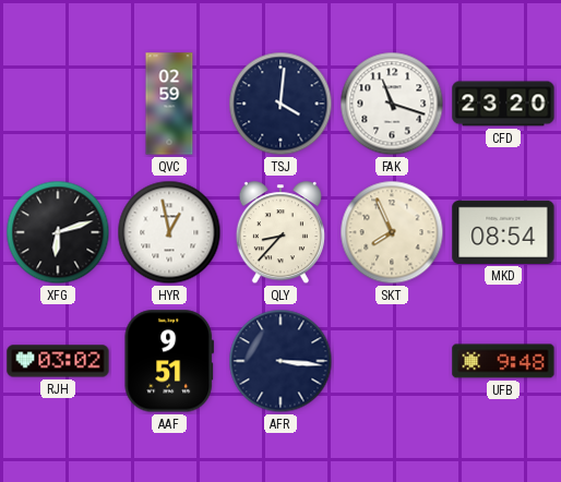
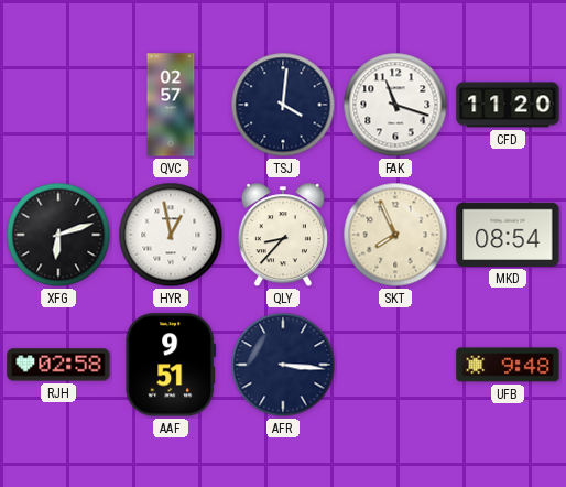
QVC: 02:59 -> 02:57
CFD: 23:20 -> 11:20
RJH: 03:02 -> 02:58
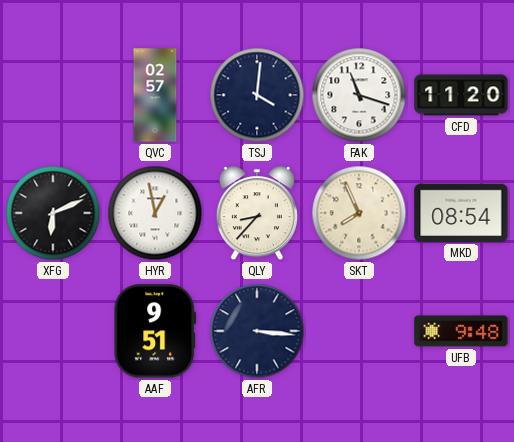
XFG: 6:12 -> 6:11
RJH: 02:58 -> none
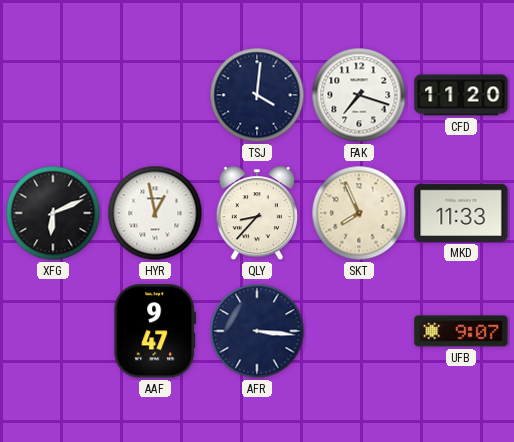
QVC: 02:57 -> none
FAK: 11:18 -> 7:18
MKD: 08:54 -> 11:33
AAF: 9:51 -> 9:47
UFB: 9:48 -> 9:07
